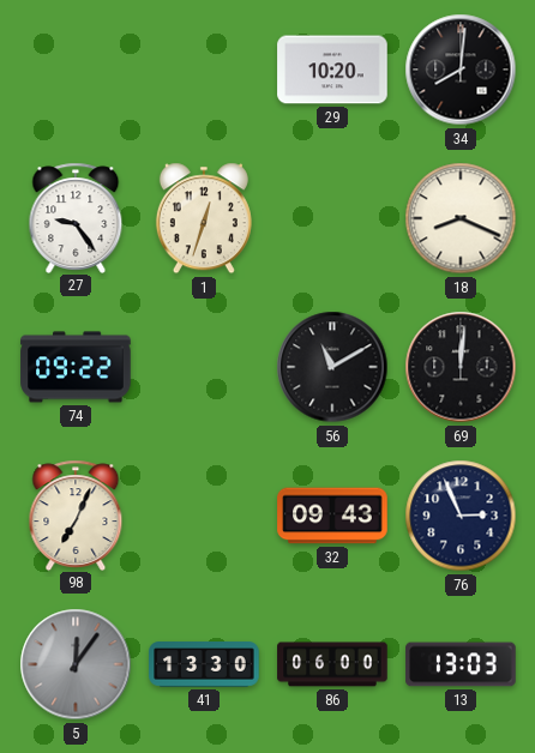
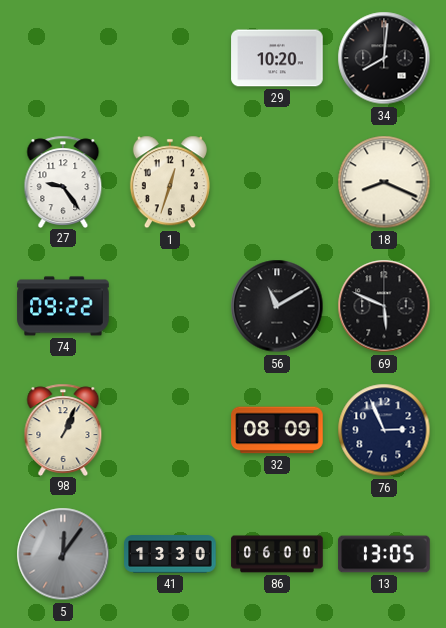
69: 12:01 -> 5:49
98: 7:04 -> 1:04
32: 09:43 -> 08:09
13: 13:03 -> 13:05
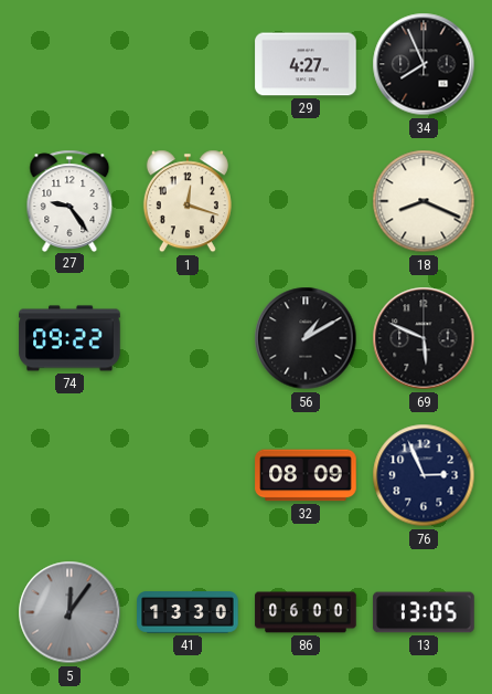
29: 10:20 -> 4:27
34: 8:01 -> 7:56
1: 12:33 -> 12:18
56: 11:10 -> 1:10
98: 1:04 -> none
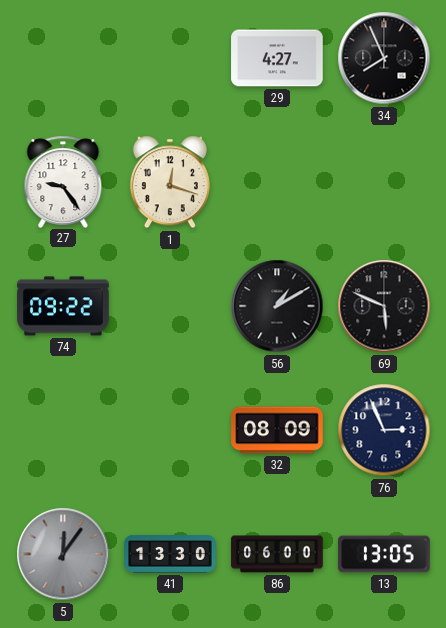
18: 8:19 -> none
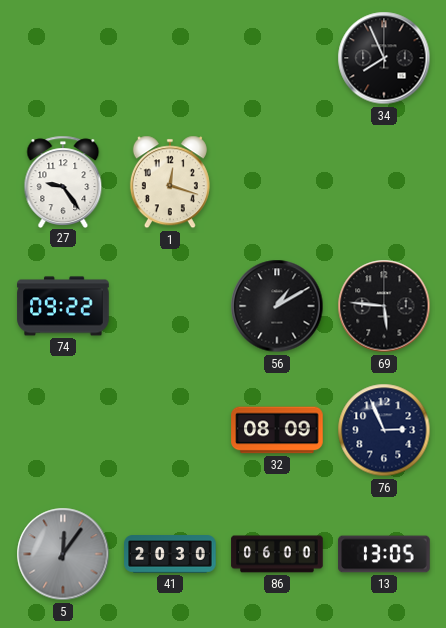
29: 4:27 -> none
69: 5:49 -> 5:46
41: 13:30 -> 20:30
